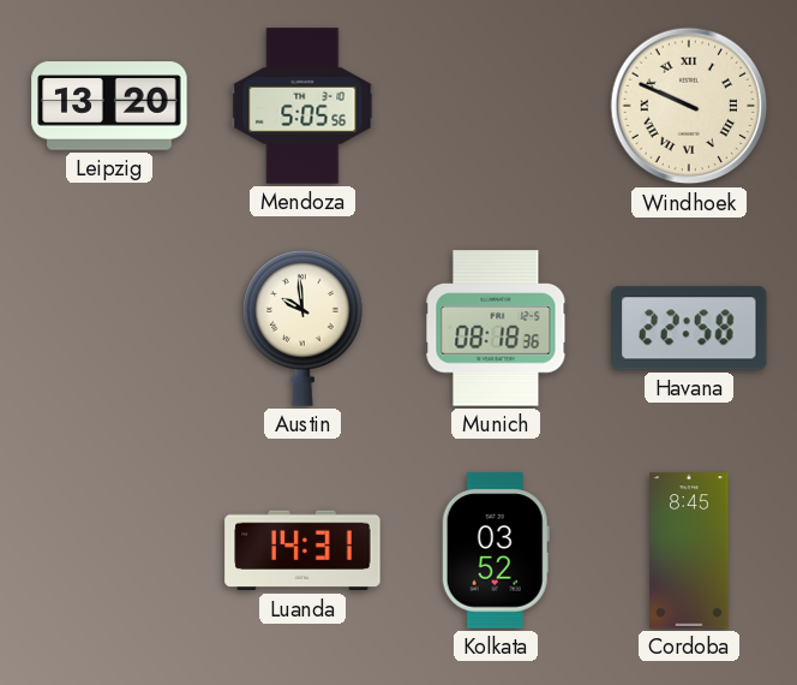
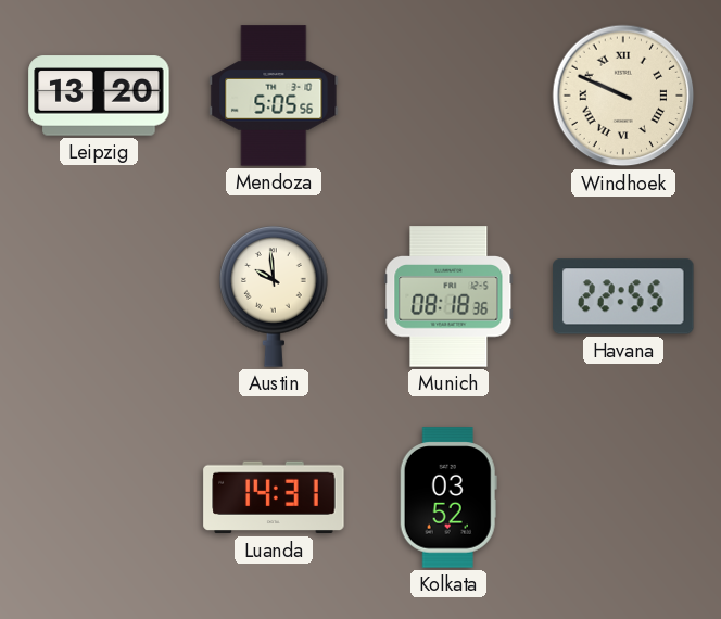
Havana: 22:58 -> 22:55
Cordoba: 8:45 -> none
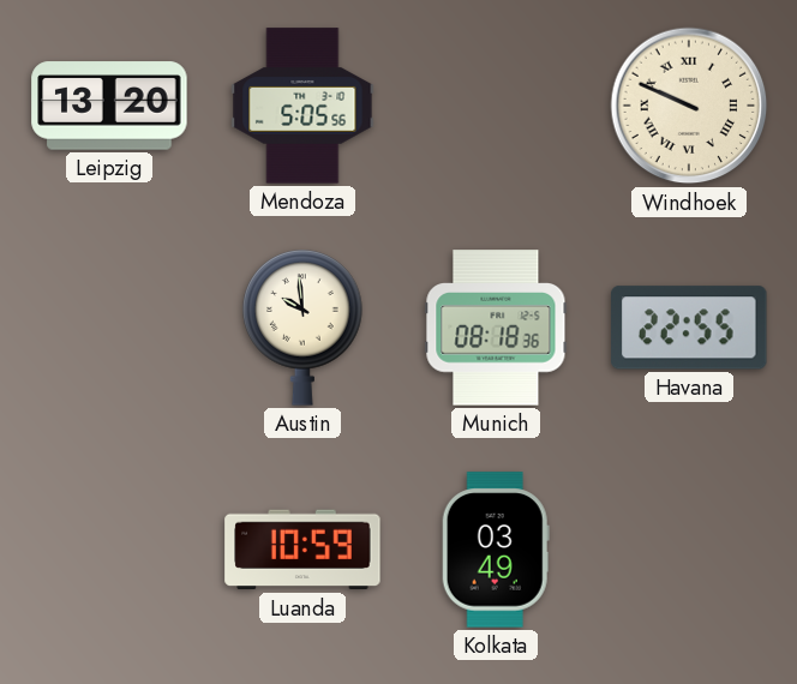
Luanda: 14:31 -> 10:59
Kolkata: 03:52 -> 03:49
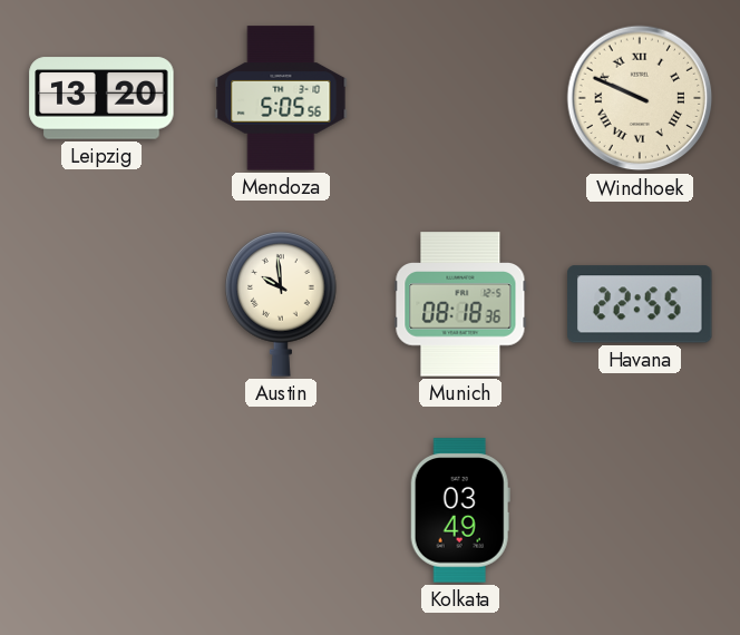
Luanda: 10:59 -> none
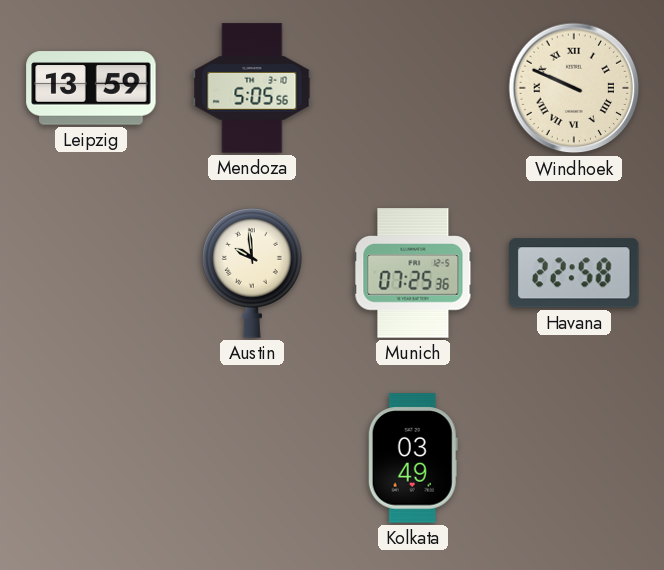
Leipzig: 13:20 -> 13:59
Munich: 08:18 -> 07:25
Havana: 22:55 -> 22:58
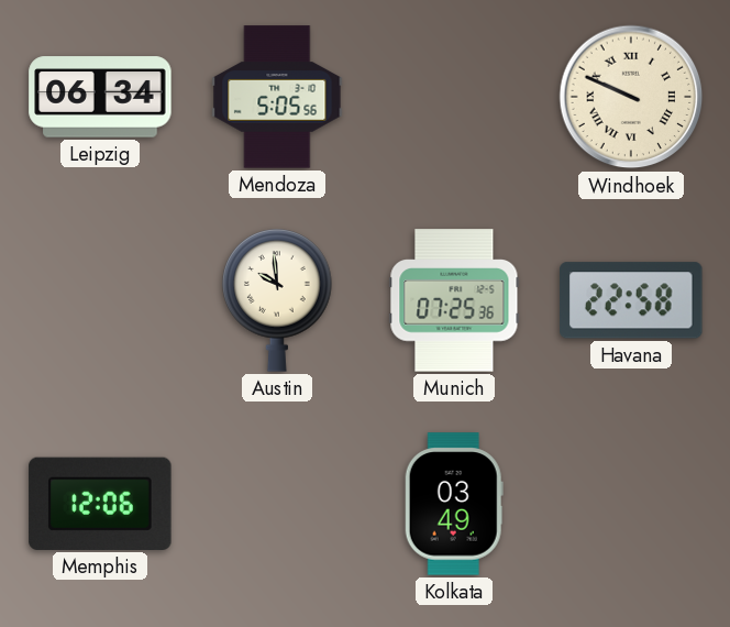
Leipzig: 13:59 -> 06:34
Memphis: none -> 12:06
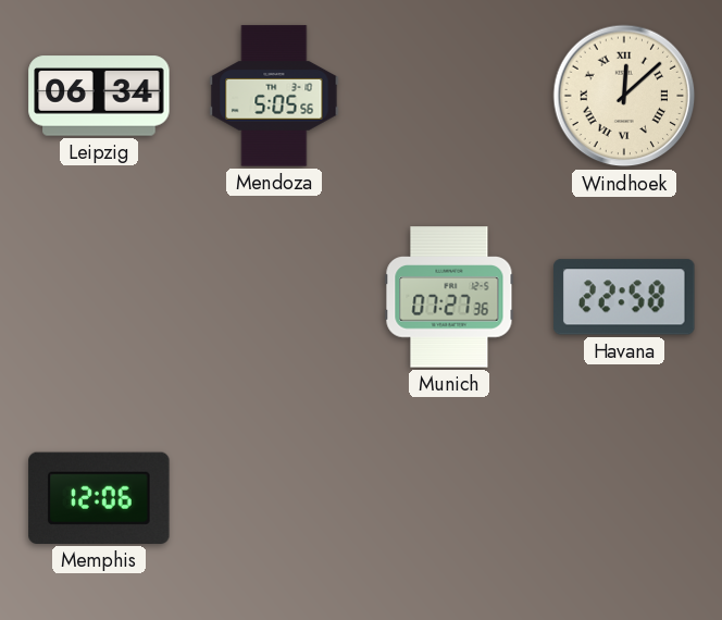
Windhoek: 9:49 -> 12:08
Austin: 9:59 -> none
Munich: 07:25 -> 07:27
Kolkata: 03:49 -> none
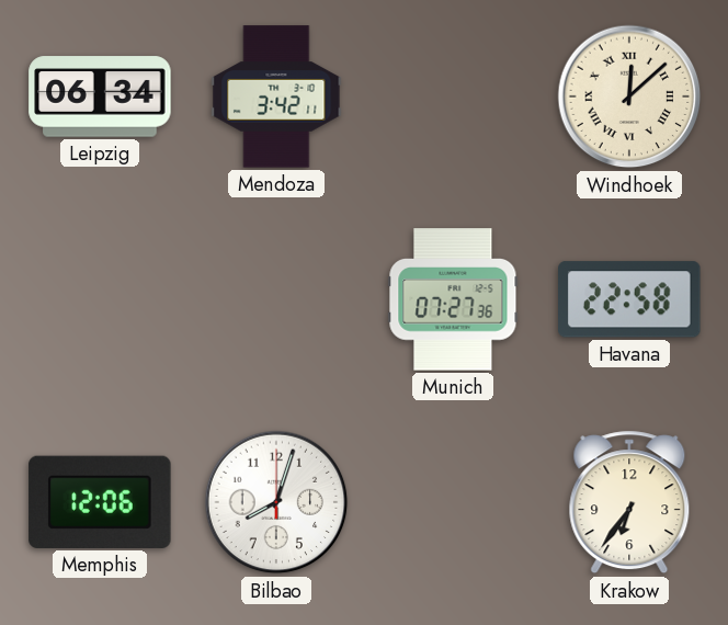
Mendoza: 5:05 -> 3:42
Bilbao: none -> 8:03
Krakow: none -> 6:36
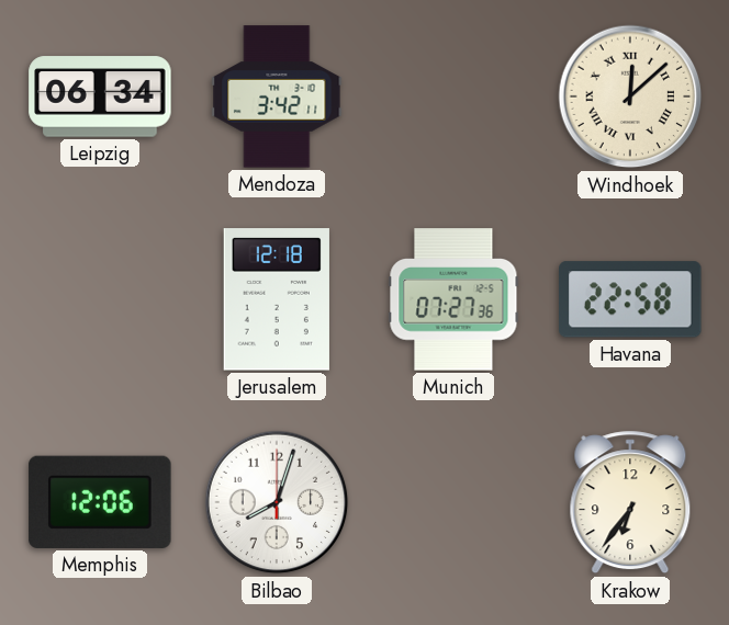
Jerusalem: none -> 12:18
